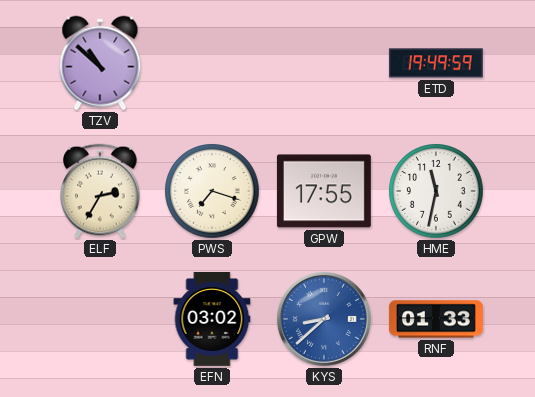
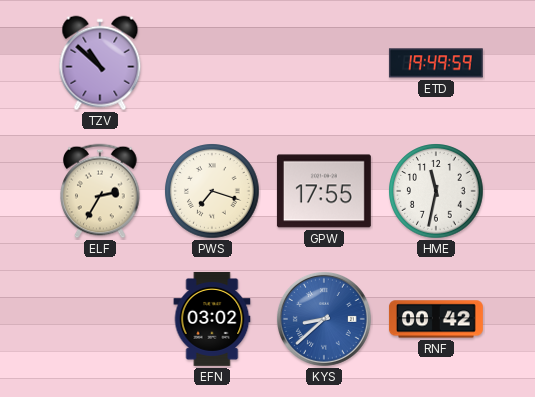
RNF: 01:33 -> 00:42
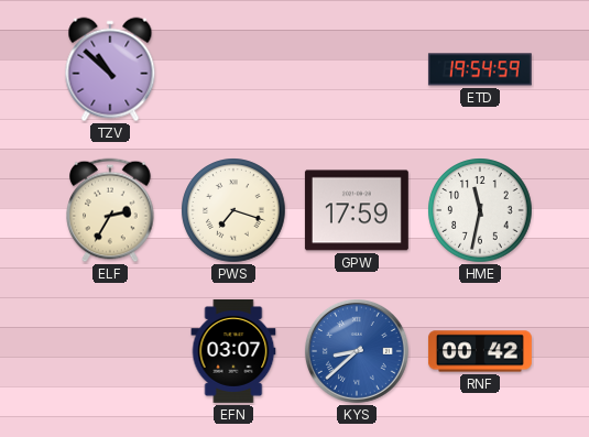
ETD: 19:49 -> 19:54
GPW: 17:55 -> 17:59
EFN: 03:02 -> 03:07
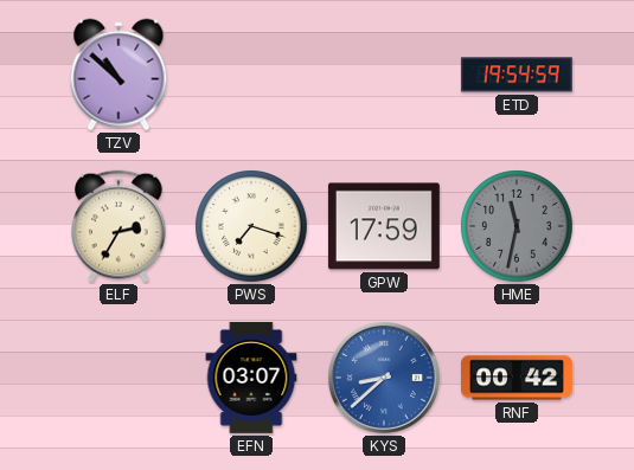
HME dial: white -> grey
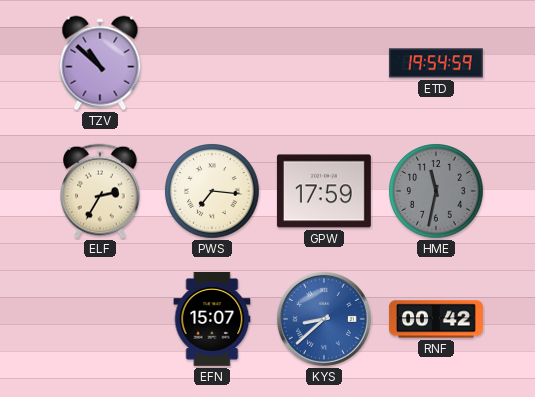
PWS: 7:18 -> 7:16
EFN: 03:07 -> 15:07
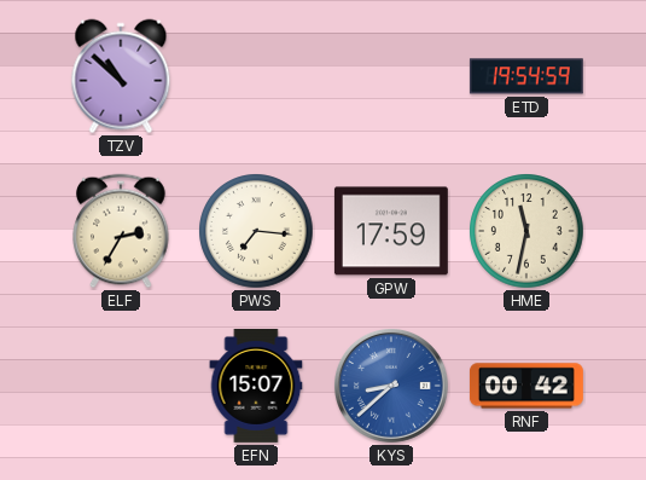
HME dial: grey -> cream
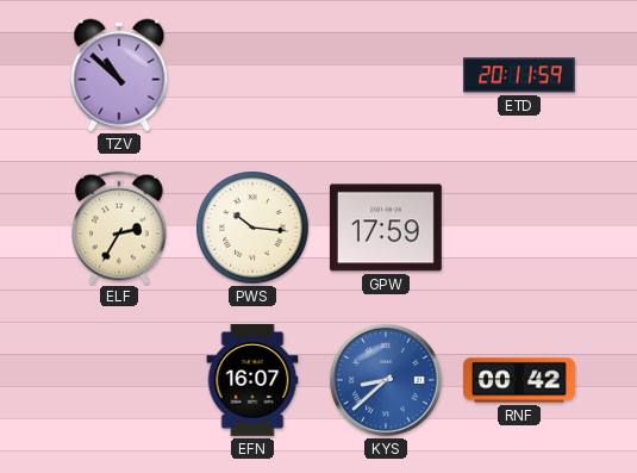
ETD: 19:54 -> 20:11
PWS: 7:16 -> 10:16
HME: 11:32 -> none
EFN: 15:07 -> 16:07
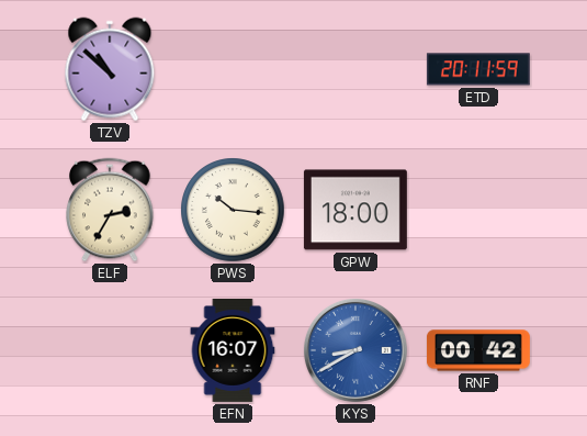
GPW: 17:59 -> 18:00
KYS: 8:38 -> 8:40
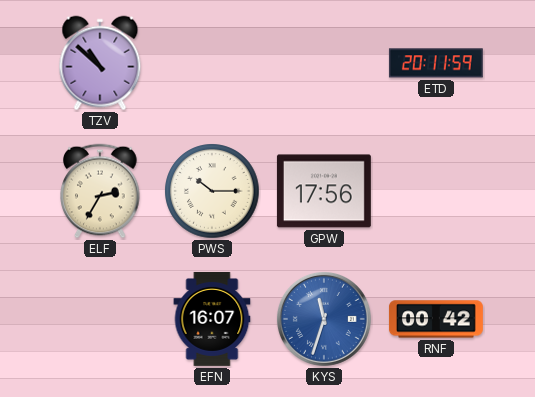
PWS: 10:16 -> 10:15
GPW: 18:00 -> 17:56
KYS: 8:40 -> 11:33
